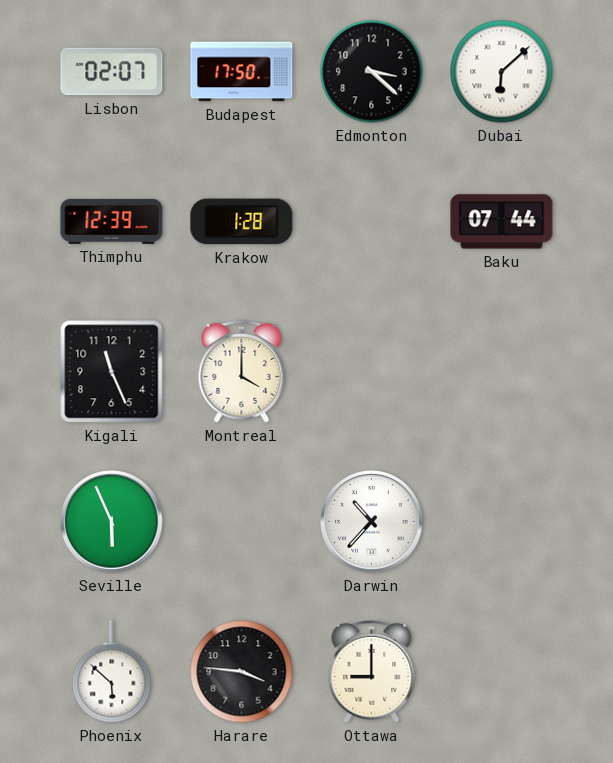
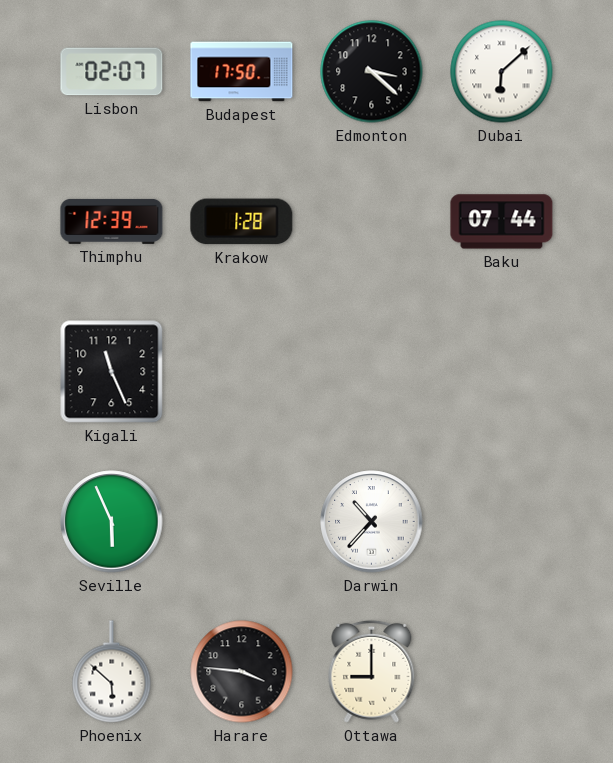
Montreal: 4:00 -> none
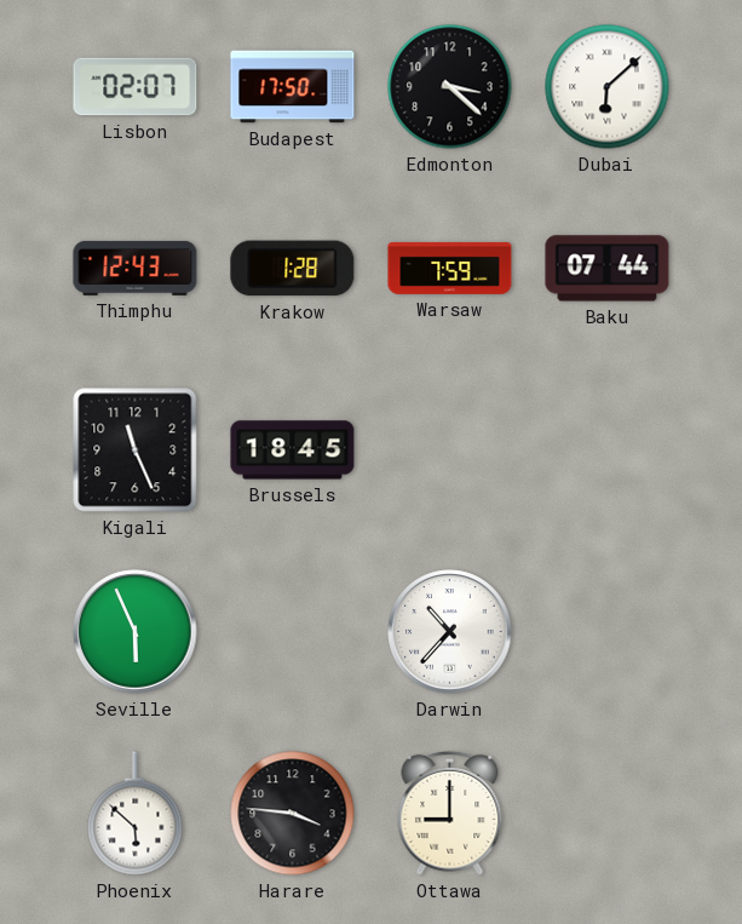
Thimphu: 12:39 -> 12:43
Warsaw: none -> 7:59
Brussels: none -> 18:45
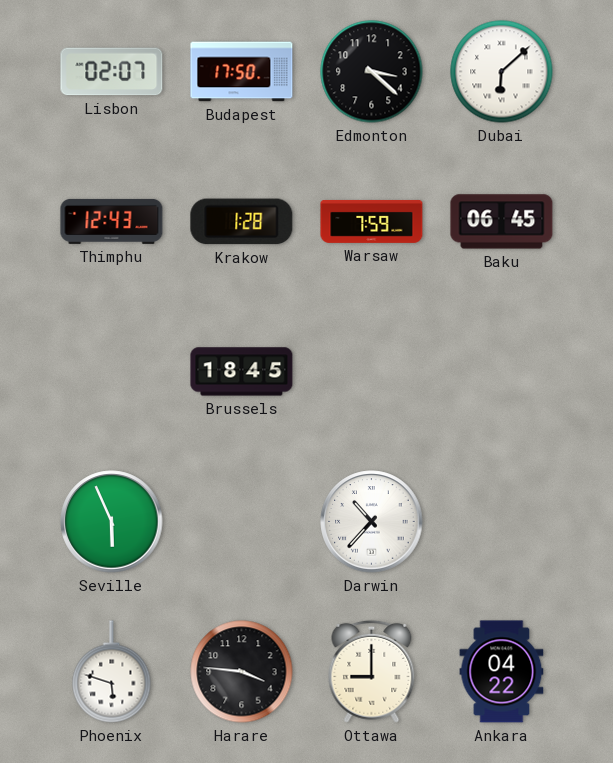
Baku: 07:44 -> 06:45
Kigali: 11:26 -> none
Phoenix: 5:52 -> 5:48
Ankara: none -> 04:22
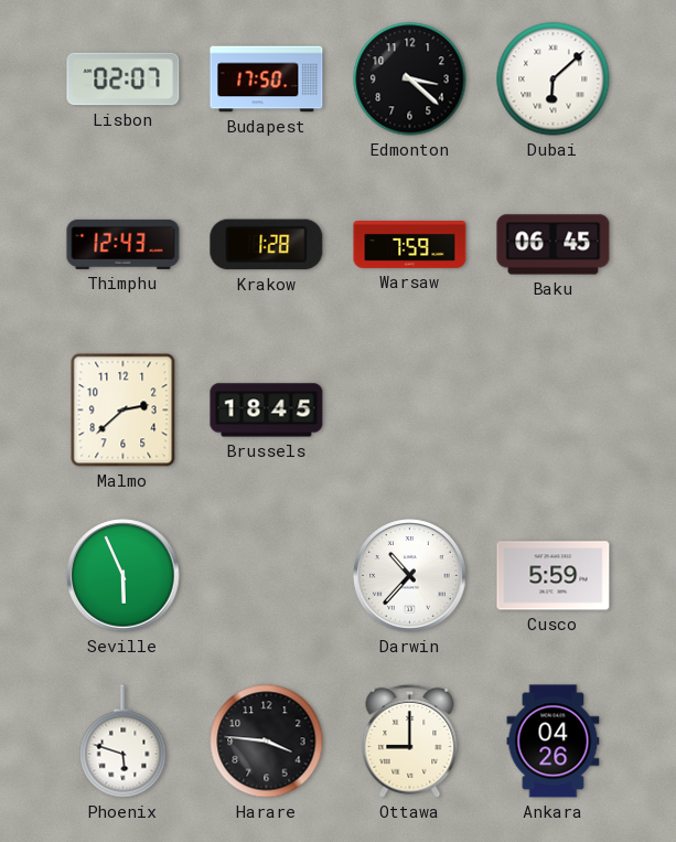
Malmo: none -> 2:38
Cusco: none -> 5:59
Ankara: 04:22 -> 04:26
